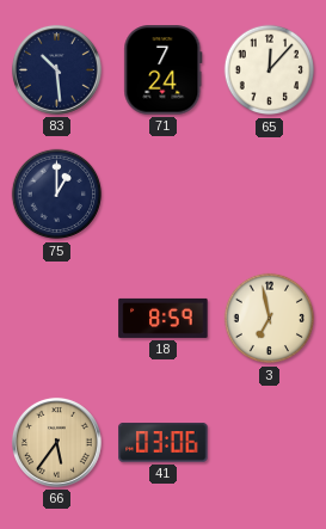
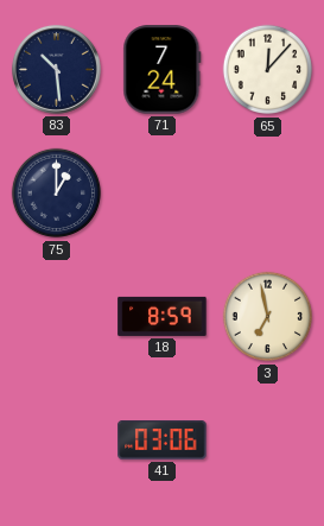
66: 5:36 -> none
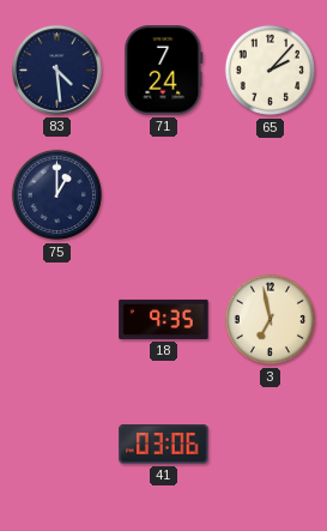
83: 10:29 -> 4:29
65: 12:07 -> 2:07
18: 8:59 -> 9:35
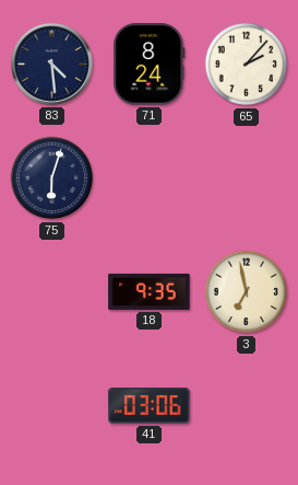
71: 7:24 -> 8:24
75: 1:00 -> 6:03
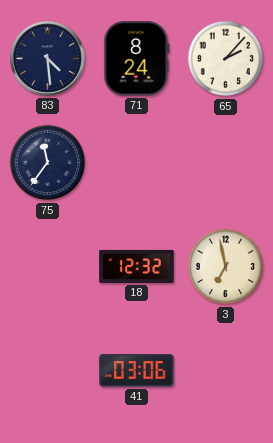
75: 6:03 -> 11:36
18: 9:35 -> 12:32
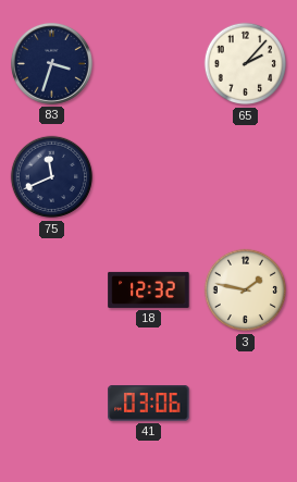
83: 4:29 -> 3:33
71: 8:24 -> none
75: 11:36 -> 11:41
3: 6:58 -> 1:47
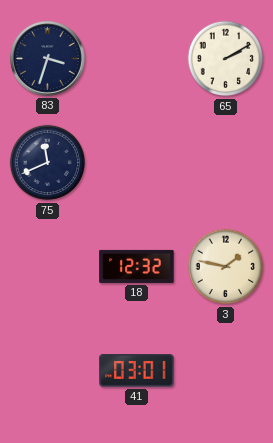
65: 2:07 -> 2:10
41: 03:06 -> 03:01
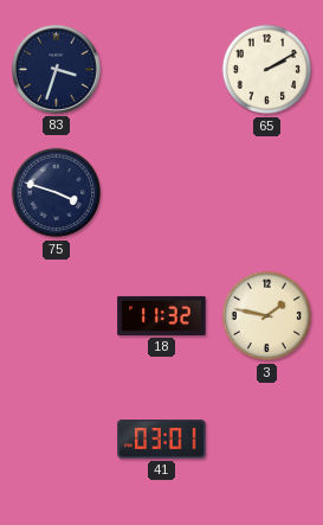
75: 11:41 -> 3:48
18: 12:32 -> 11:32
